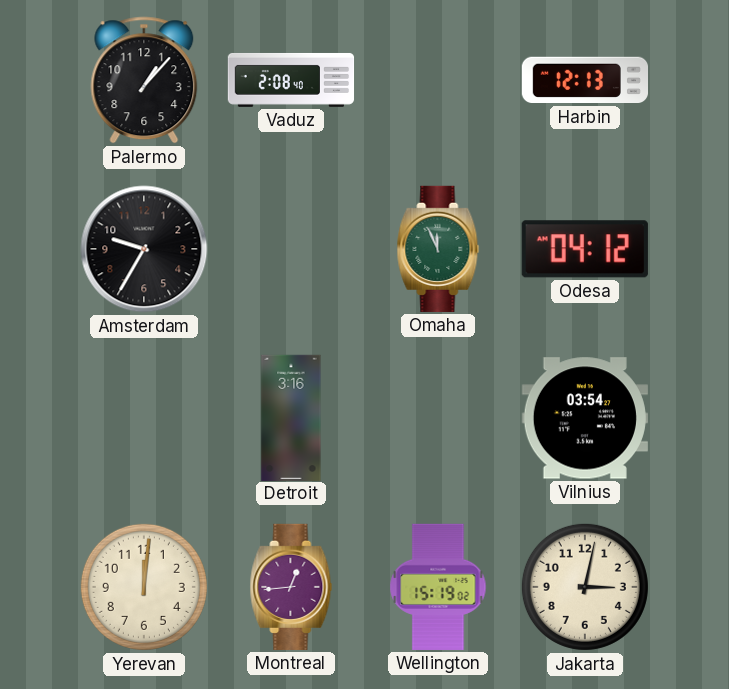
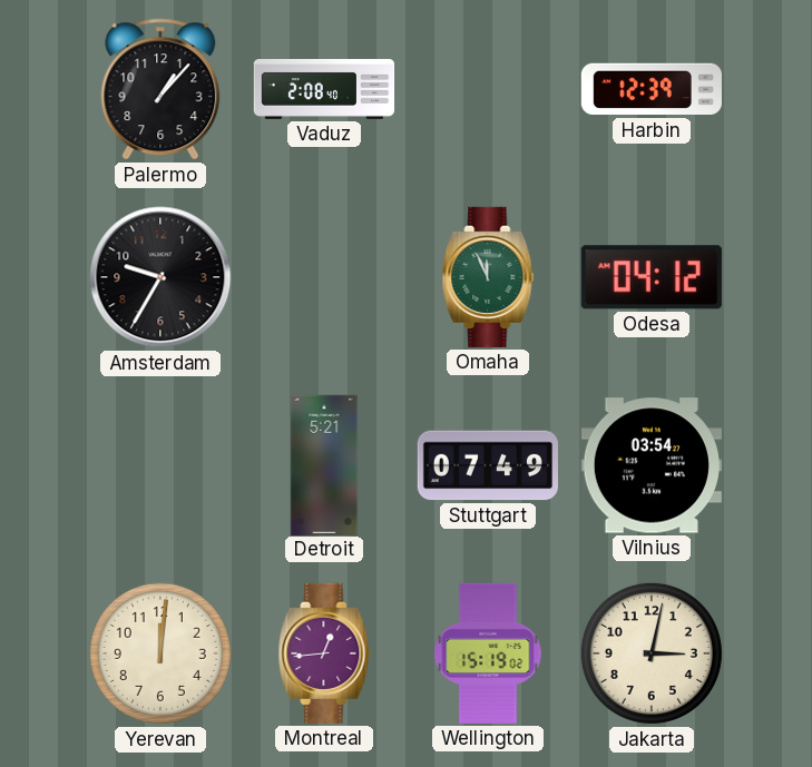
Harbin: 12:13 -> 12:39
Detroit: 3:16 -> 5:21
Stuttgart: none -> 07:49
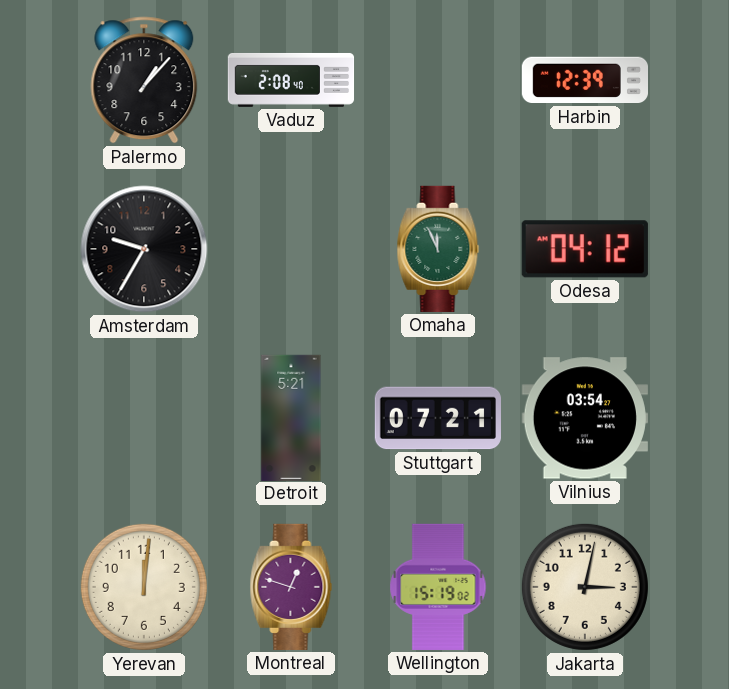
Stuttgart: 07:49 -> 07:21
Montreal: 12:44 -> 12:48
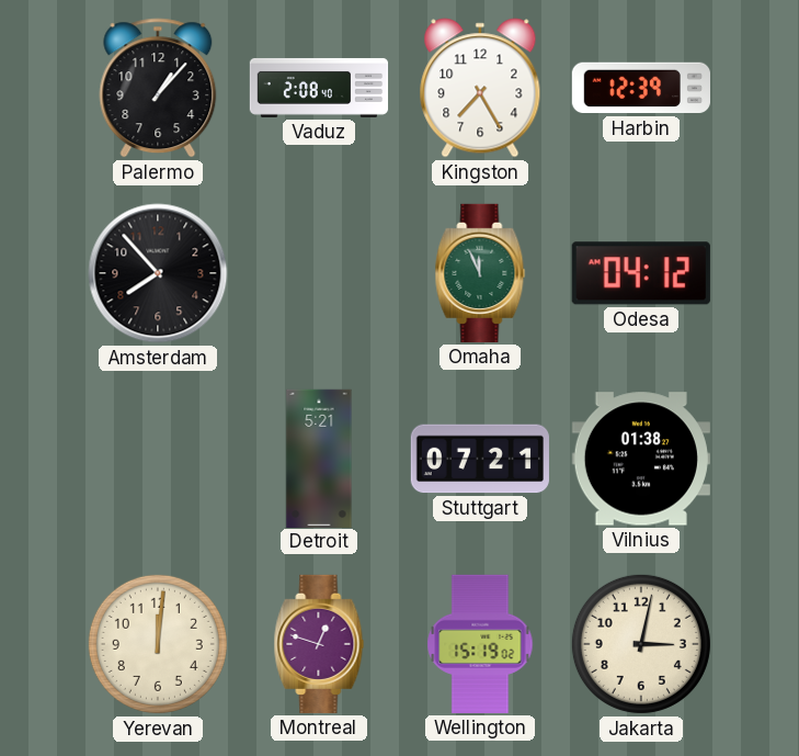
Kingston: none -> 7:25
Amsterdam: 9:35 -> 7:53
Vilnius: 03:54 -> 01:38
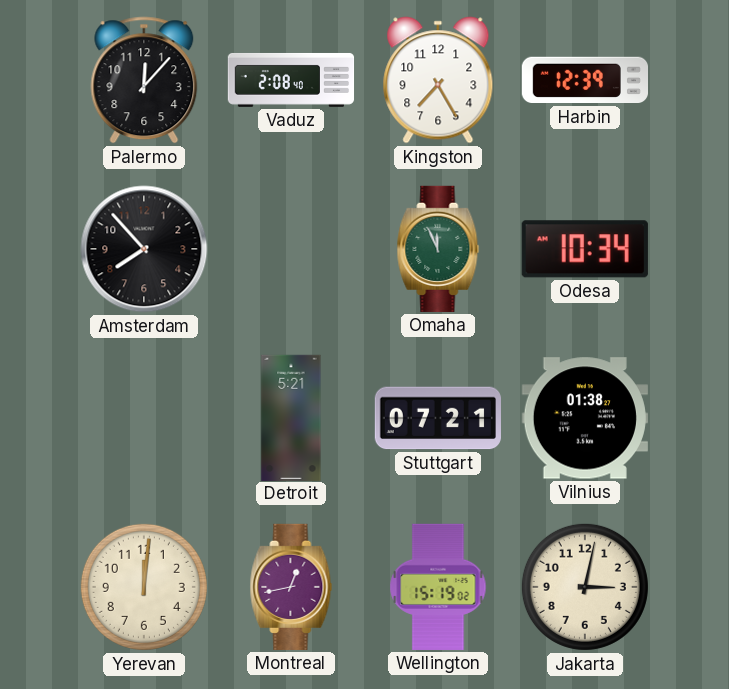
Palermo: 1:07 -> 12:07
Odesa: 04:12 -> 10:34
Montreal: 12:48 -> 12:43
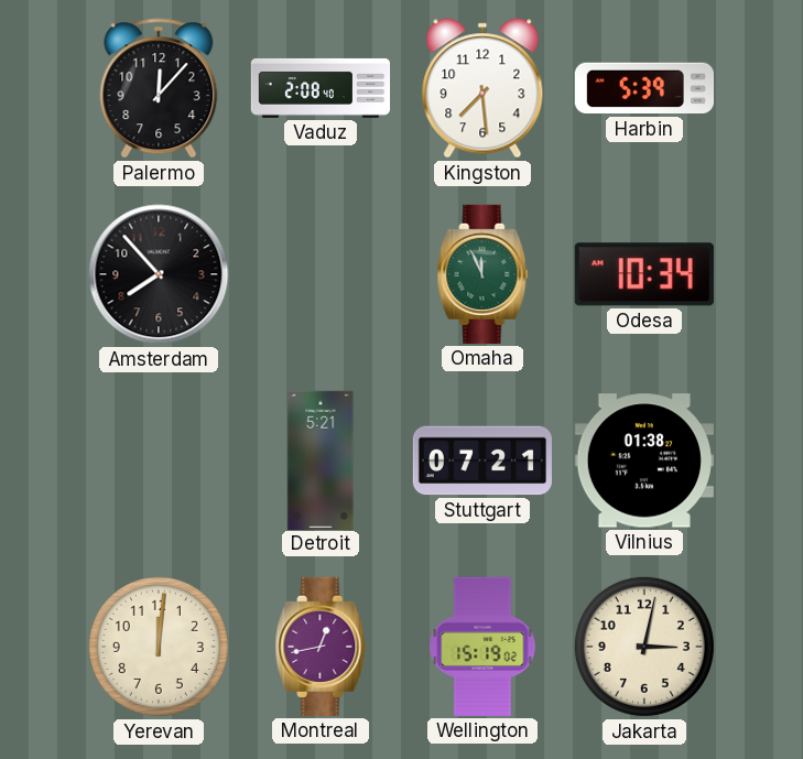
Kingston: 7:25 -> 7:29
Harbin: 12:39 -> 5:39
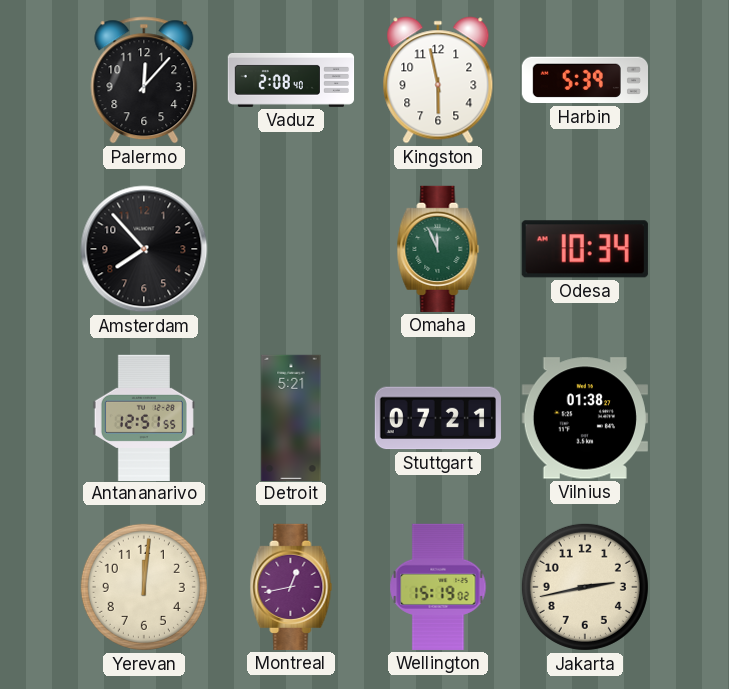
Kingston: 7:29 -> 5:58
Antananarivo: none -> 12:51
Jakarta: 3:02 -> 2:43
